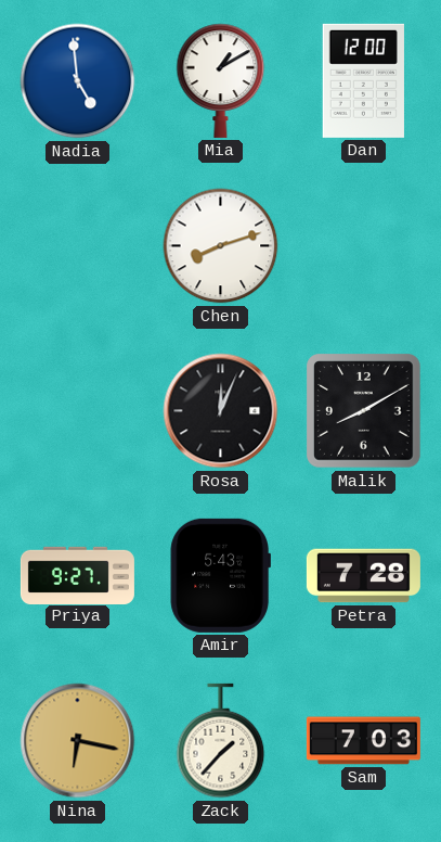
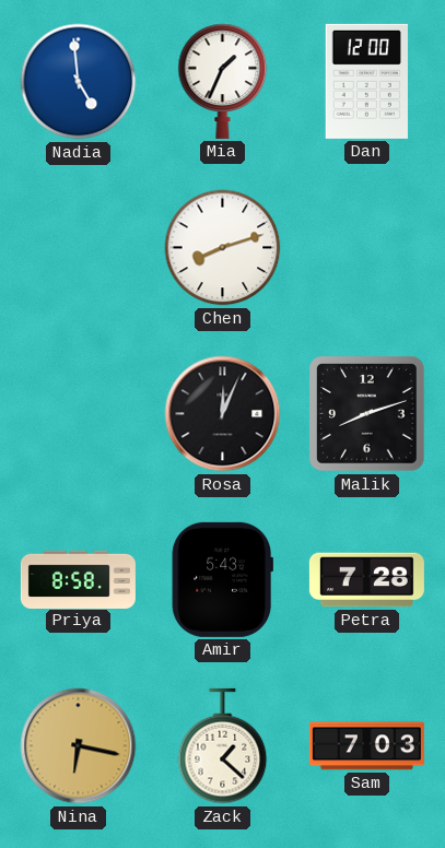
Mia: 1:10 -> 1:34
Malik: 8:10 -> 8:12
Priya: 9:27 -> 8:58
Zack: 1:37 -> 1:22
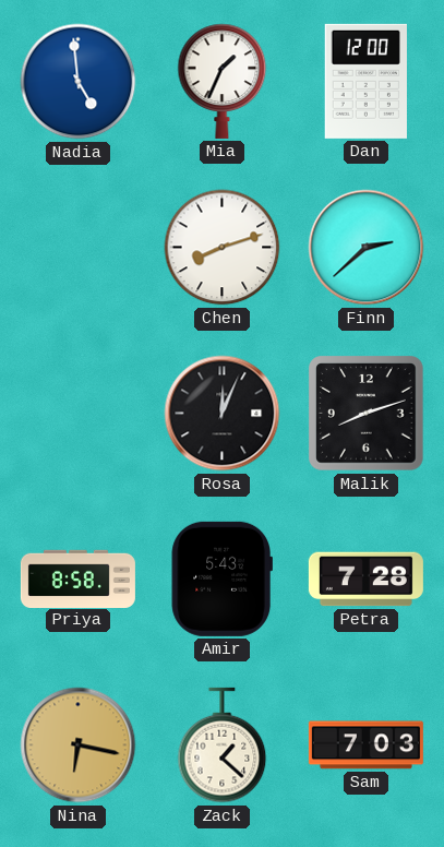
Finn: none -> 2:38
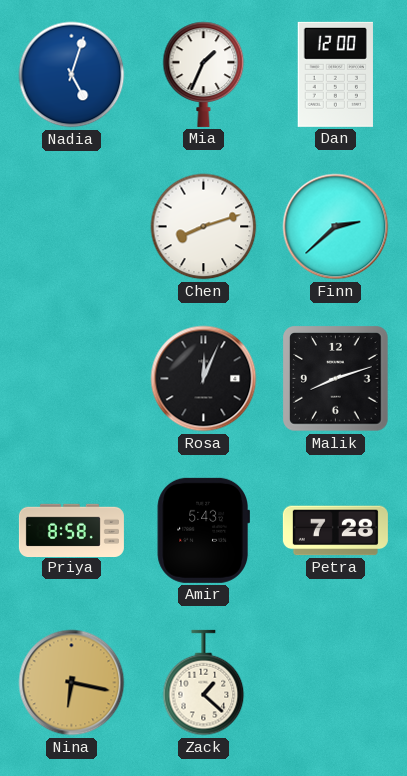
Nadia: 4:59 -> 5:03
Sam: 7:03 -> none
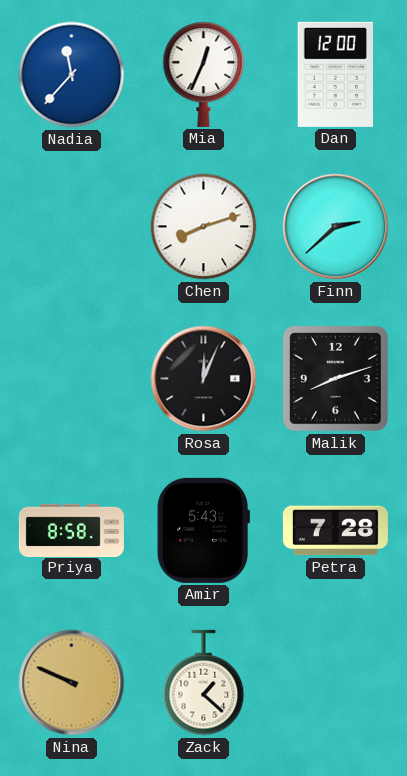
Nadia: 5:03 -> 11:37
Mia: 1:34 -> 12:34
Nina: 6:17 -> 9:49
